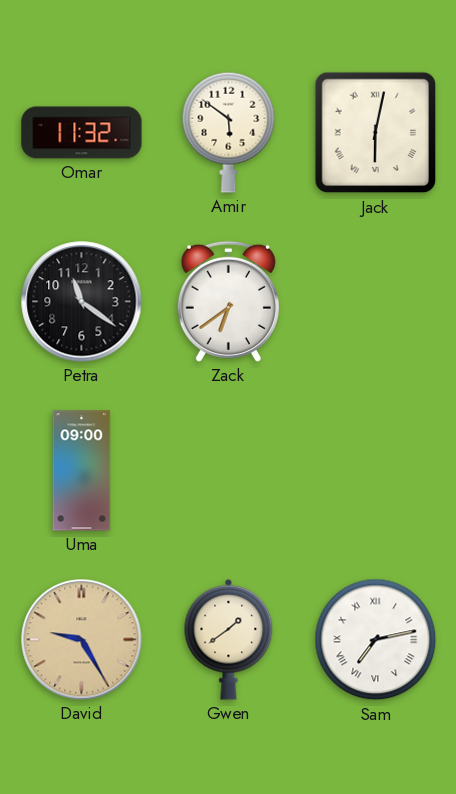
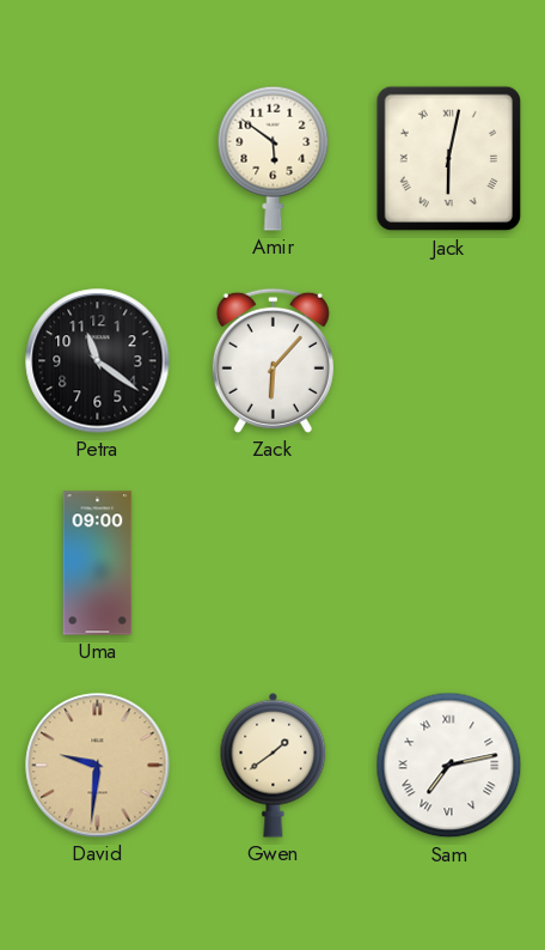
Omar: 11:32 -> none
Zack: 6:39 -> 6:07
David: 9:25 -> 9:31
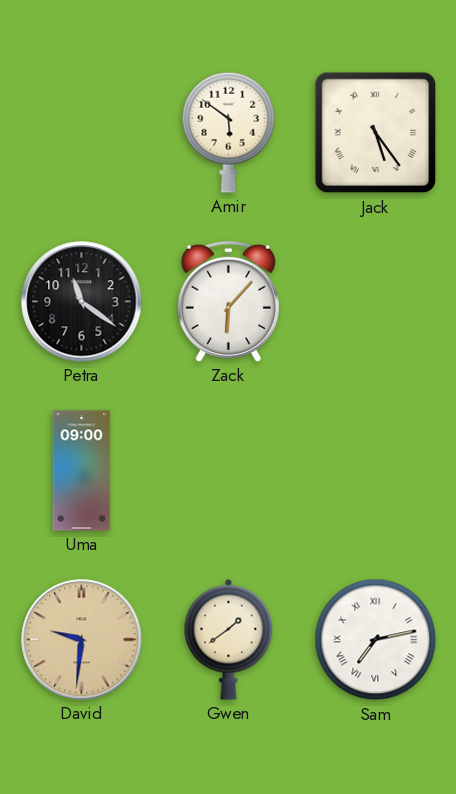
Jack: 6:02 -> 5:24
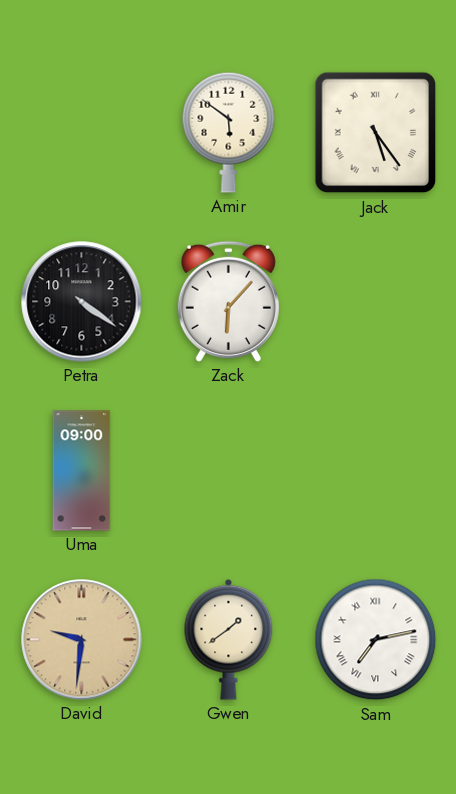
Petra: 11:21 -> 4:21
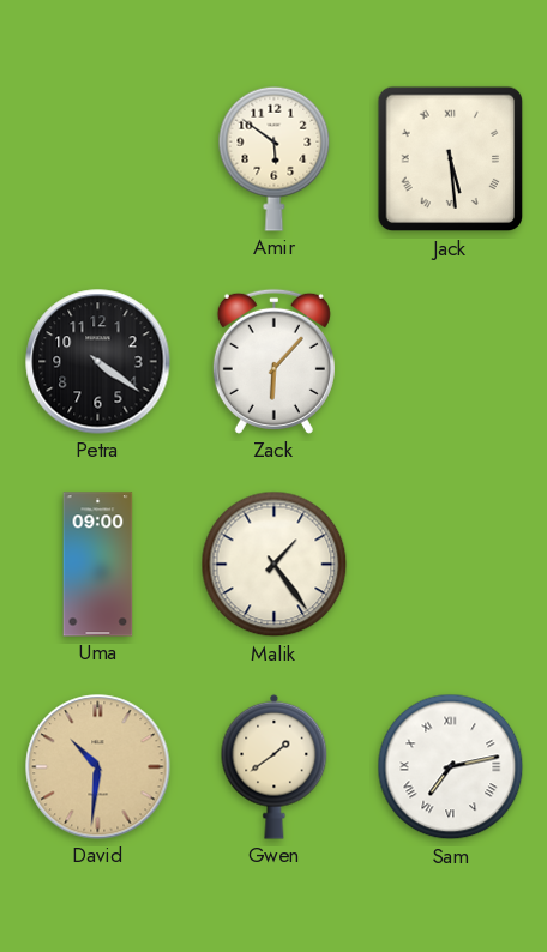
Jack: 5:24 -> 5:29
Malik: none -> 1:24
David: 9:31 -> 10:31
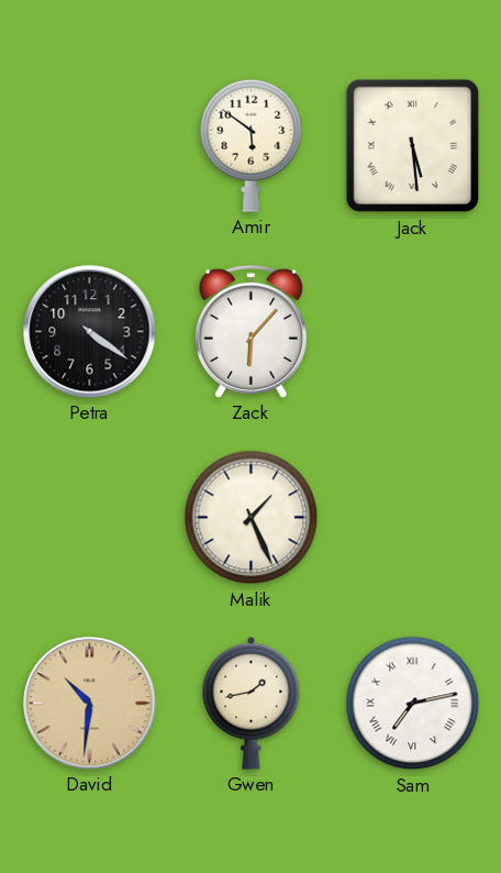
Uma: 09:00 -> none
Malik: 1:24 -> 1:26
Gwen: 1:39 -> 1:43
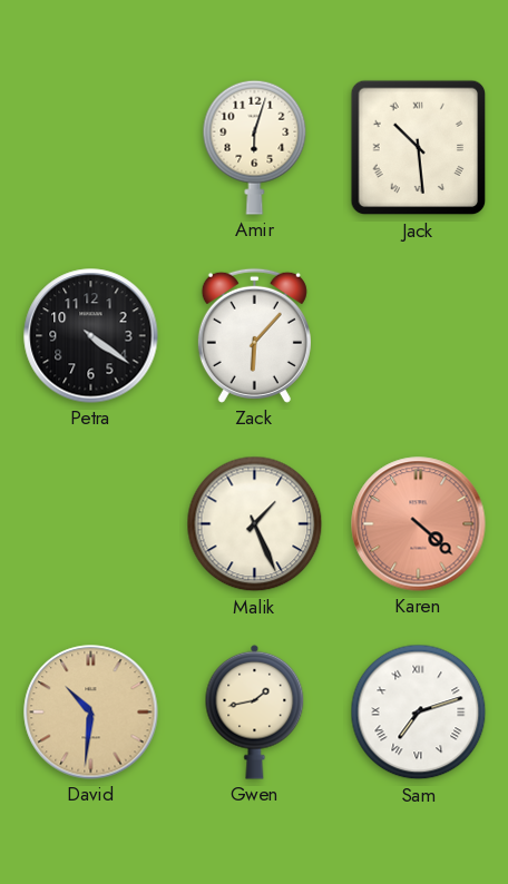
Amir: 5:51 -> 6:03
Jack: 5:29 -> 10:29
Karen: none -> 4:22
Sam: 7:13 -> 7:12
